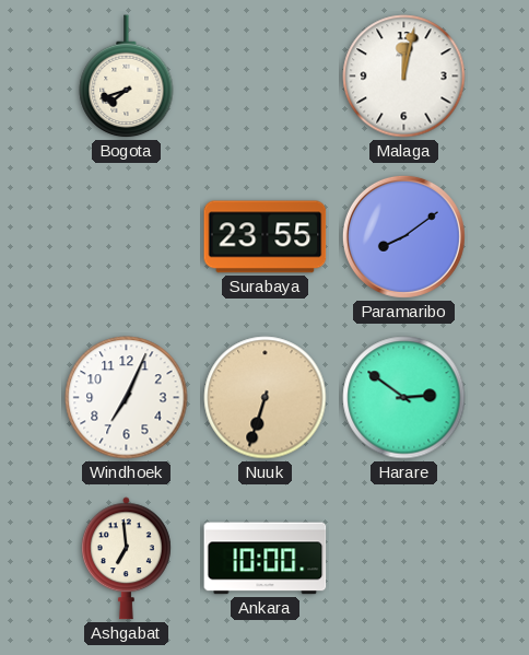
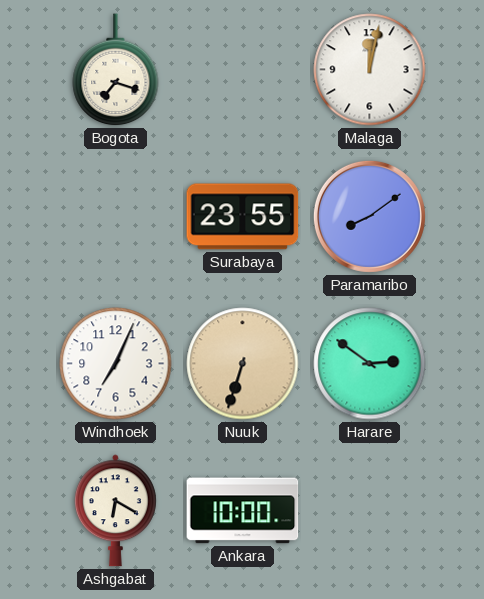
Bogota: 7:42 -> 7:18
Ashgabat: 6:59 -> 6:20
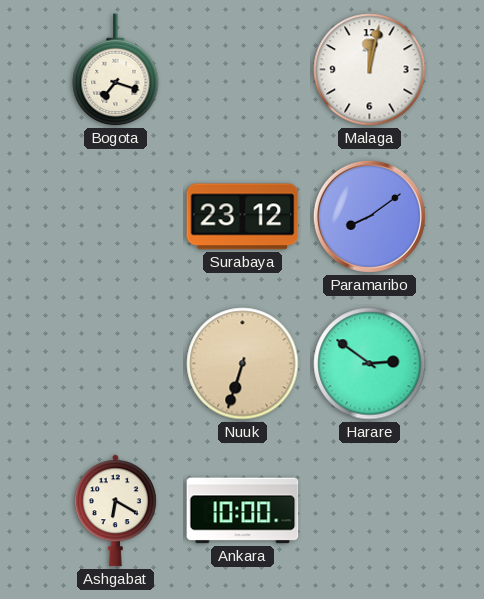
Surabaya: 23:55 -> 23:12
Windhoek: 7:04 -> none
